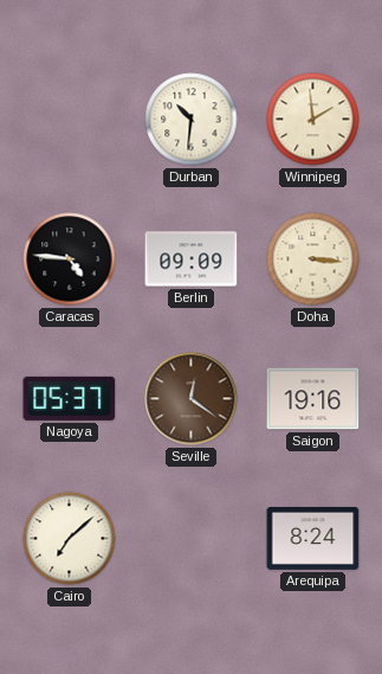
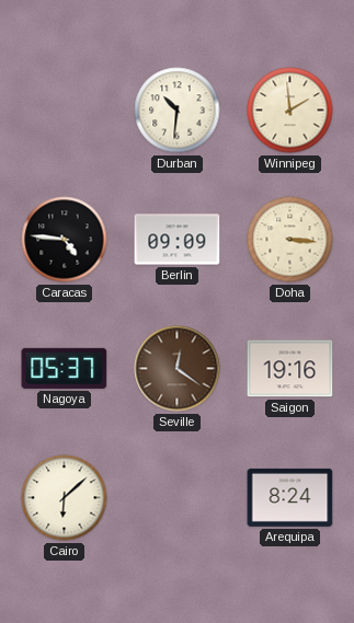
Cairo: 7:08 -> 6:08
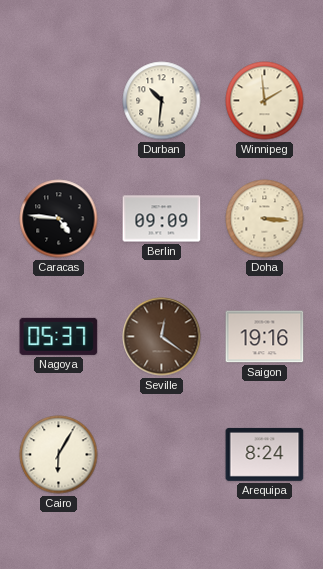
Cairo: 6:08 -> 6:05
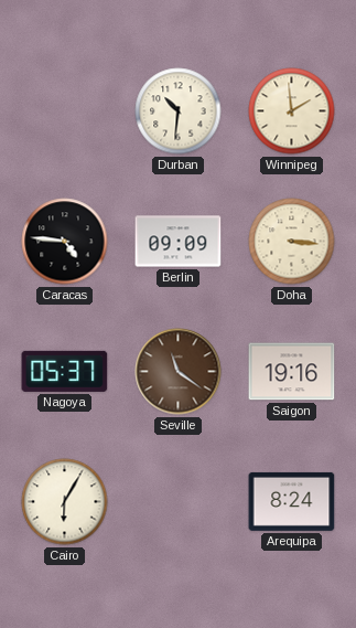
Seville: 12:21 -> 11:21
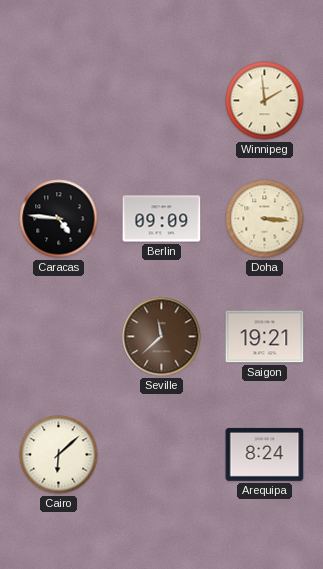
Durban: 10:31 -> none
Nagoya: 05:37 -> none
Seville: 11:21 -> 11:38
Saigon: 19:16 -> 19:21
Cairo: 6:05 -> 6:08
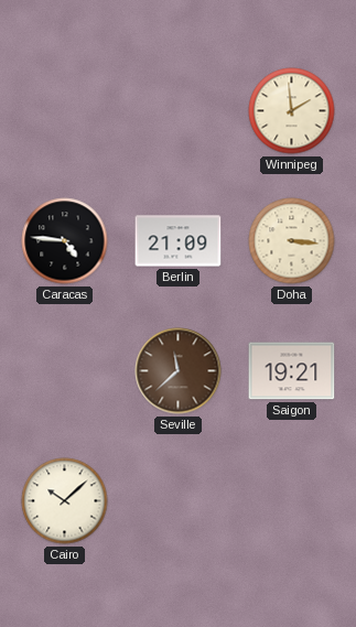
Berlin: 09:09 -> 21:09
Cairo: 6:08 -> 10:08
Arequipa: 8:24 -> none
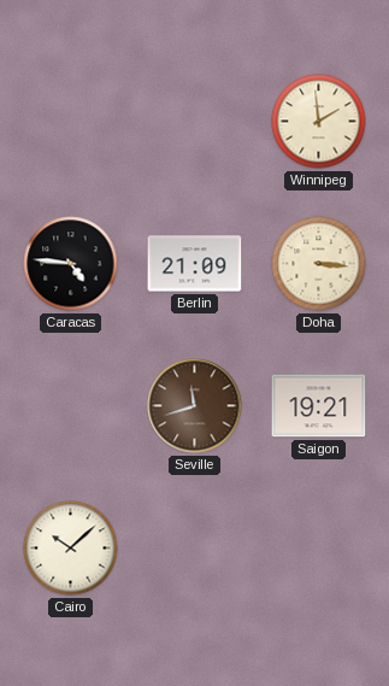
Seville: 11:38 -> 11:42
